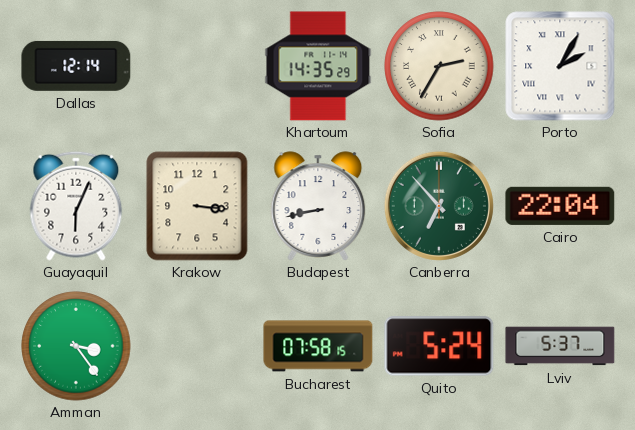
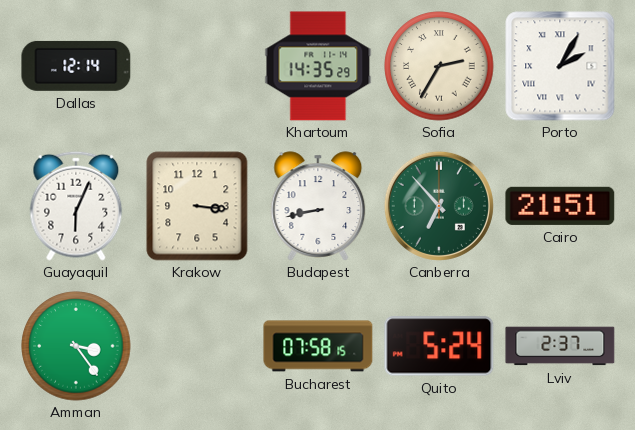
Cairo: 22:04 -> 21:51
Lviv: 5:37 -> 2:37
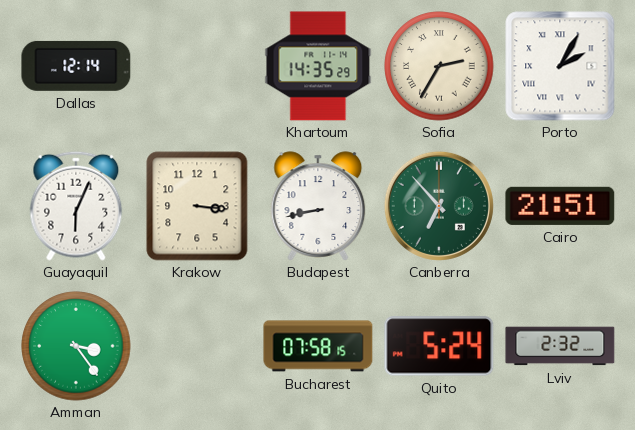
Lviv: 2:37 -> 2:32
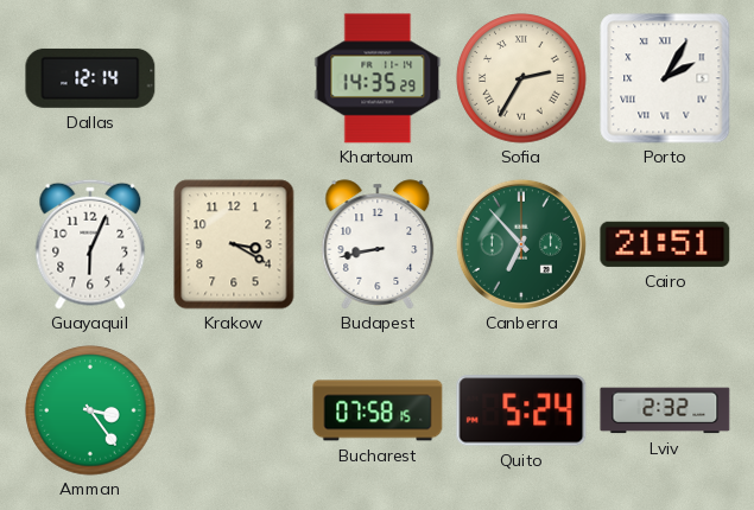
Krakow: 3:16 -> 3:20
